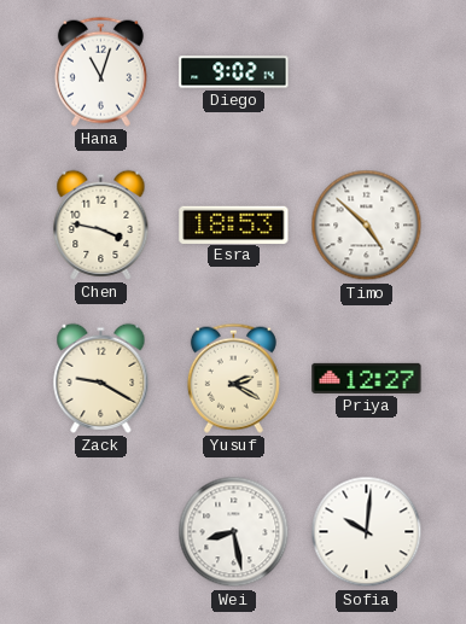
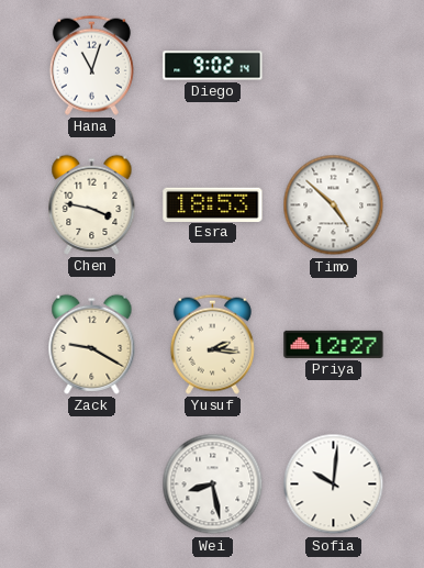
Yusuf: 2:20 -> 2:16
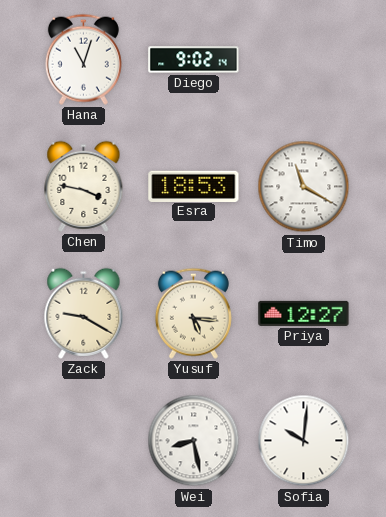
Timo: 4:52 -> 11:20
Yusuf: 2:16 -> 5:16
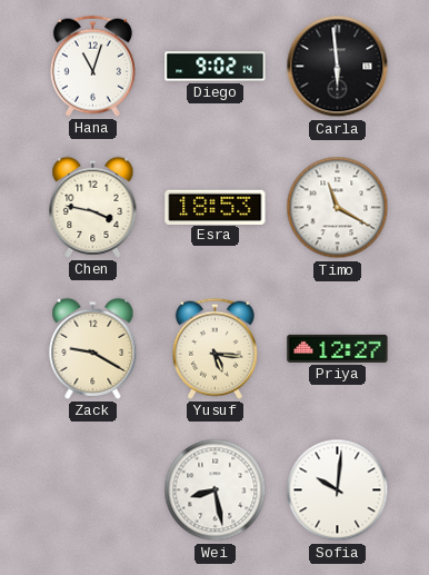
Carla: none -> 5:59
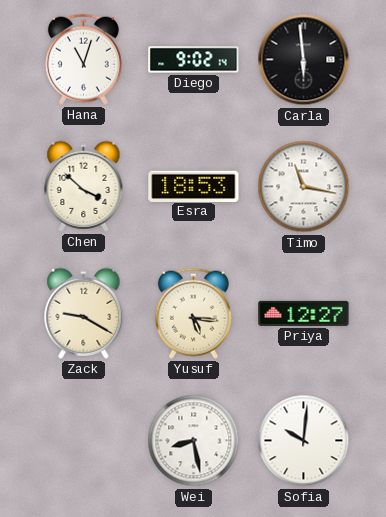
Chen: 3:47 -> 3:52
Timo: 11:20 -> 11:17
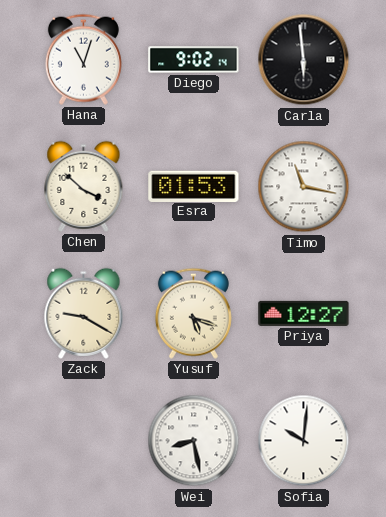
Esra: 18:53 -> 01:53
Yusuf: 5:16 -> 5:18
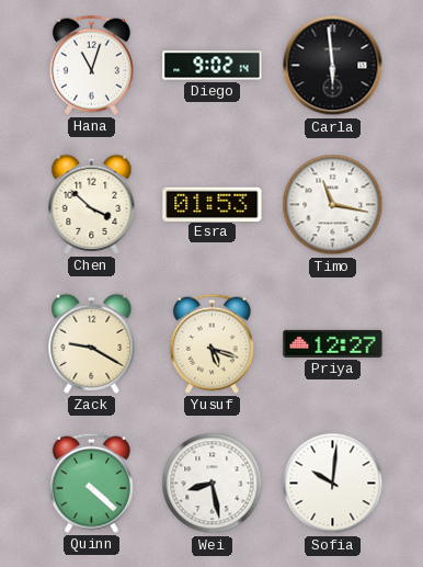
Quinn: none -> 4:22
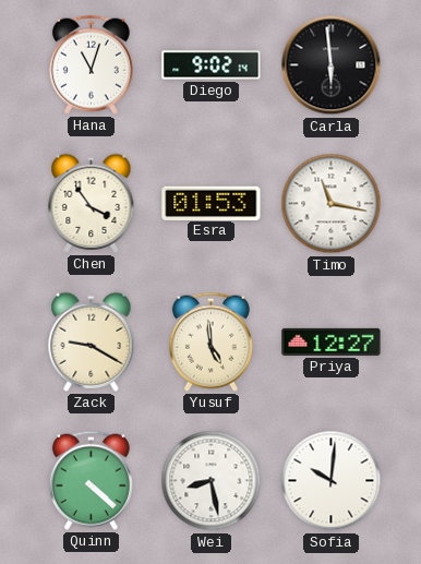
Chen: 3:52 -> 3:54
Yusuf: 5:18 -> 4:59
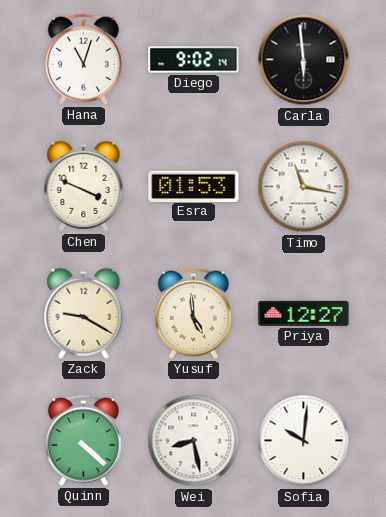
Chen: 3:54 -> 3:49
